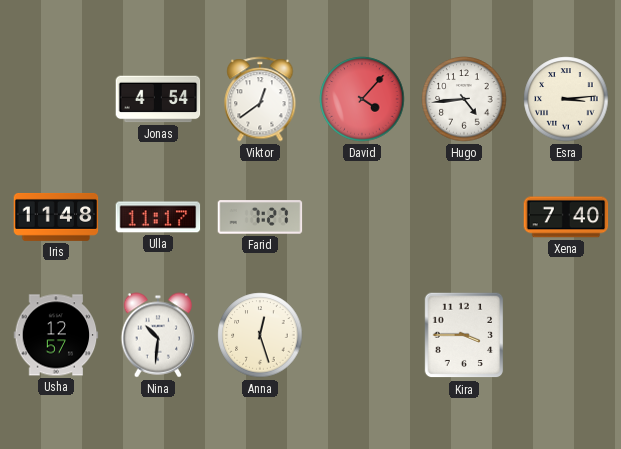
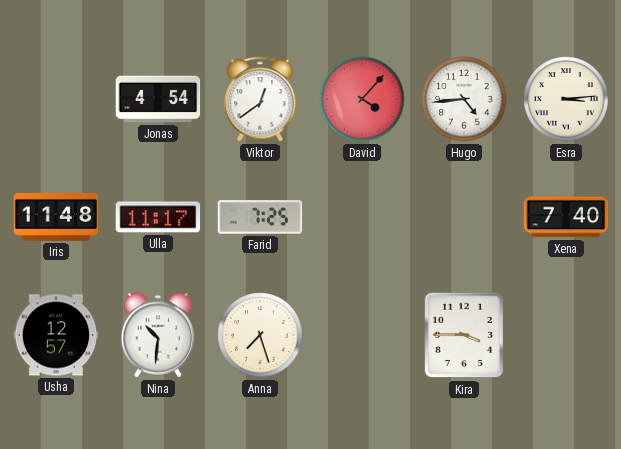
Farid: 7:27 -> 7:25
Anna: 12:27 -> 7:27
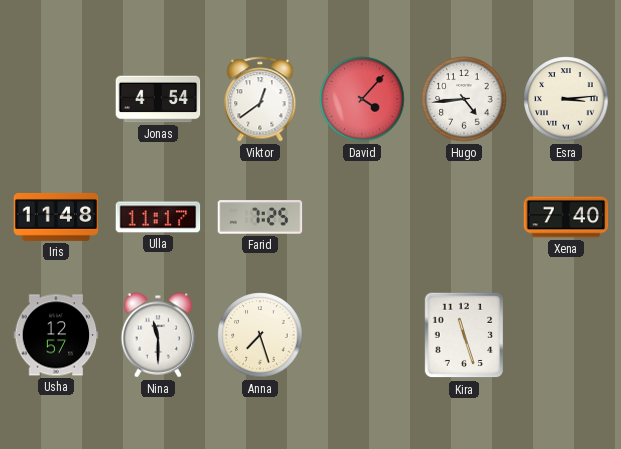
Nina: 10:31 -> 11:30
Kira: 3:45 -> 11:27
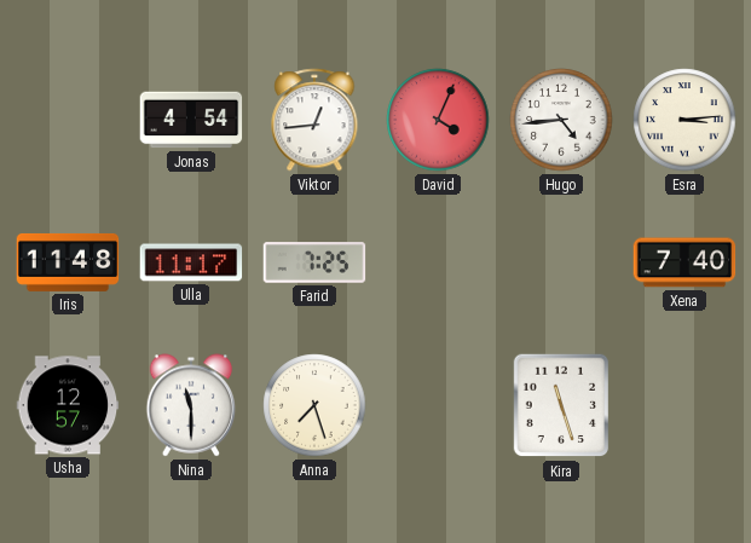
Viktor: 12:39 -> 12:44
David: 4:07 -> 4:04
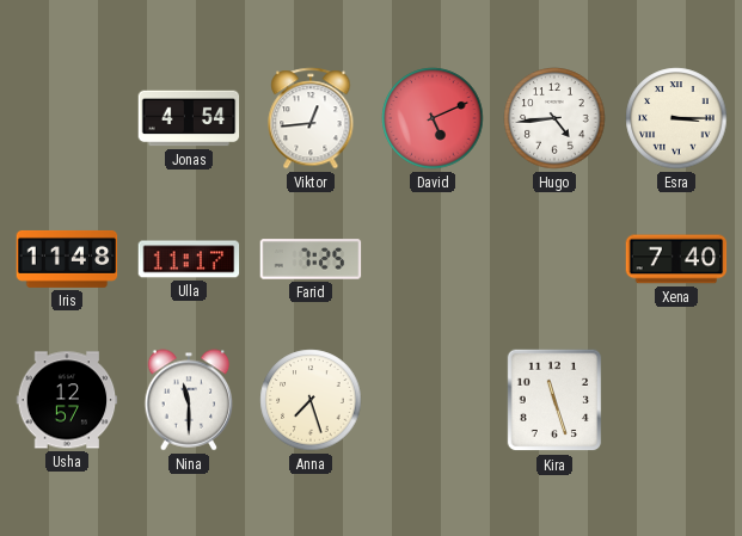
David: 4:04 -> 5:11
Esra: 3:14 -> 3:15
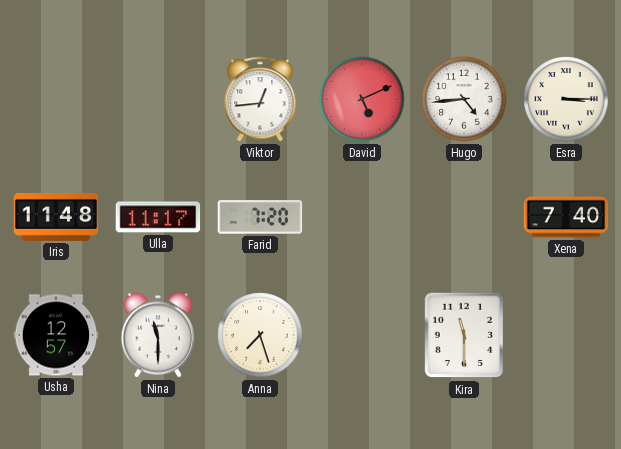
Jonas: 4:54 -> none
Farid: 7:25 -> 7:20
Kira: 11:27 -> 11:30
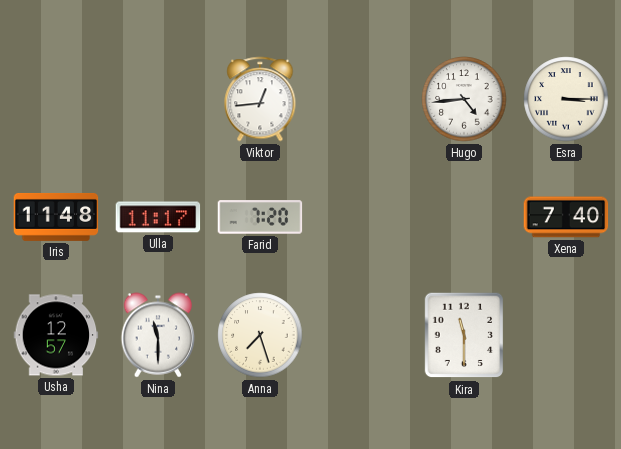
David: 5:11 -> none
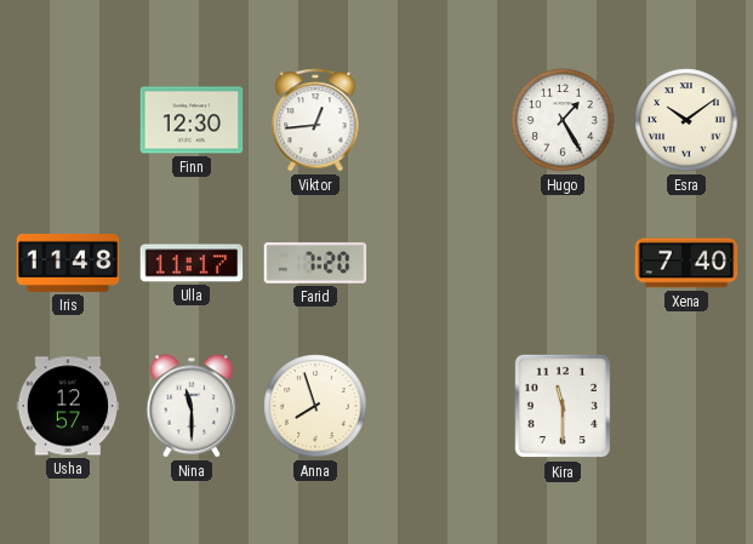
Finn: none -> 12:30
Hugo: 4:44 -> 1:25
Esra: 3:15 -> 10:09
Anna: 7:27 -> 7:57
